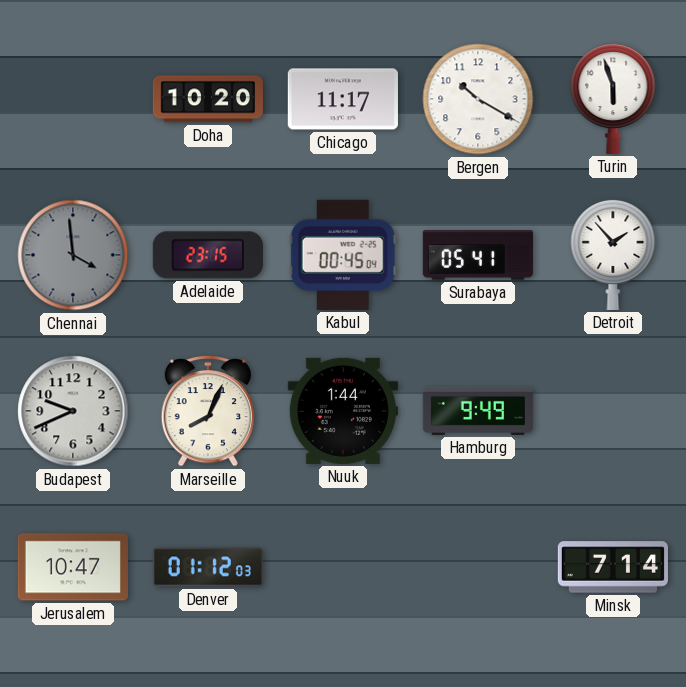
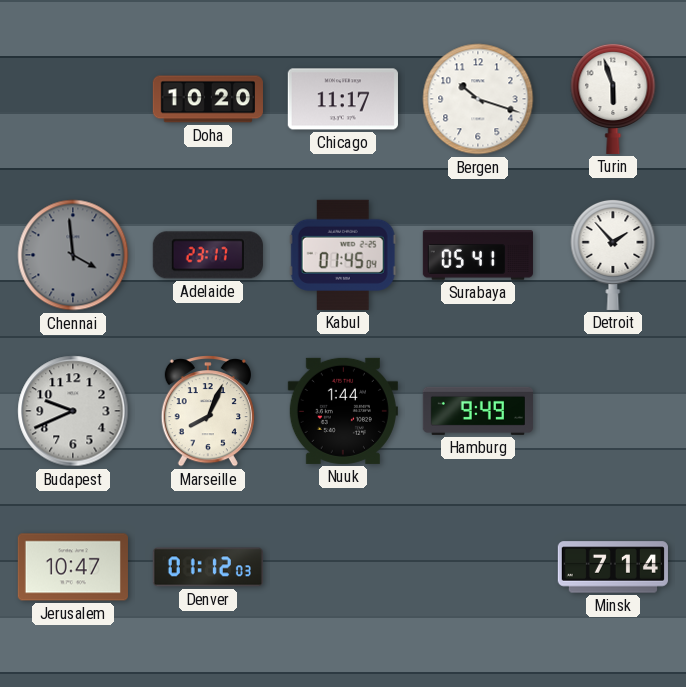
Bergen: 10:20 -> 10:18
Adelaide: 23:15 -> 23:17
Kabul: 00:45 -> 01:45
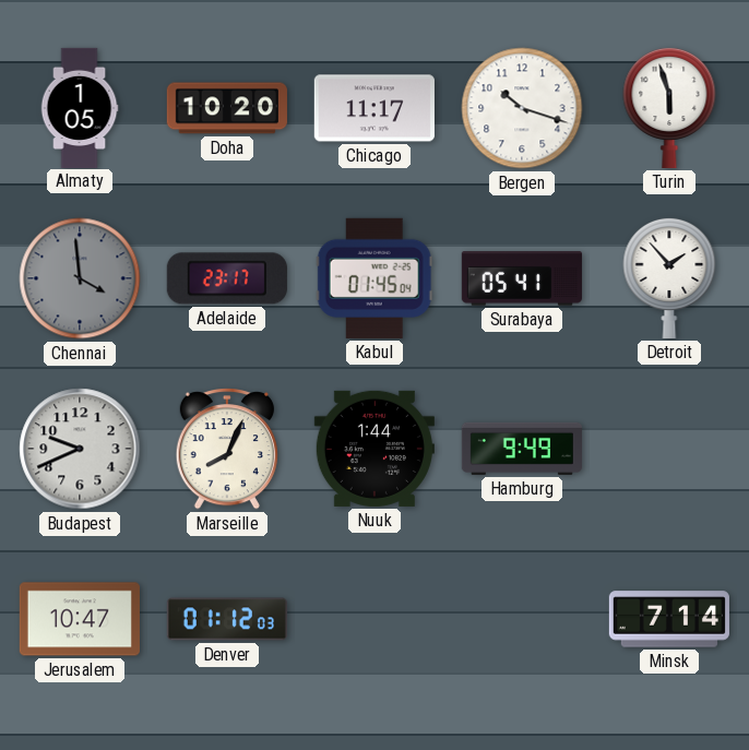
Almaty: none -> 1:05
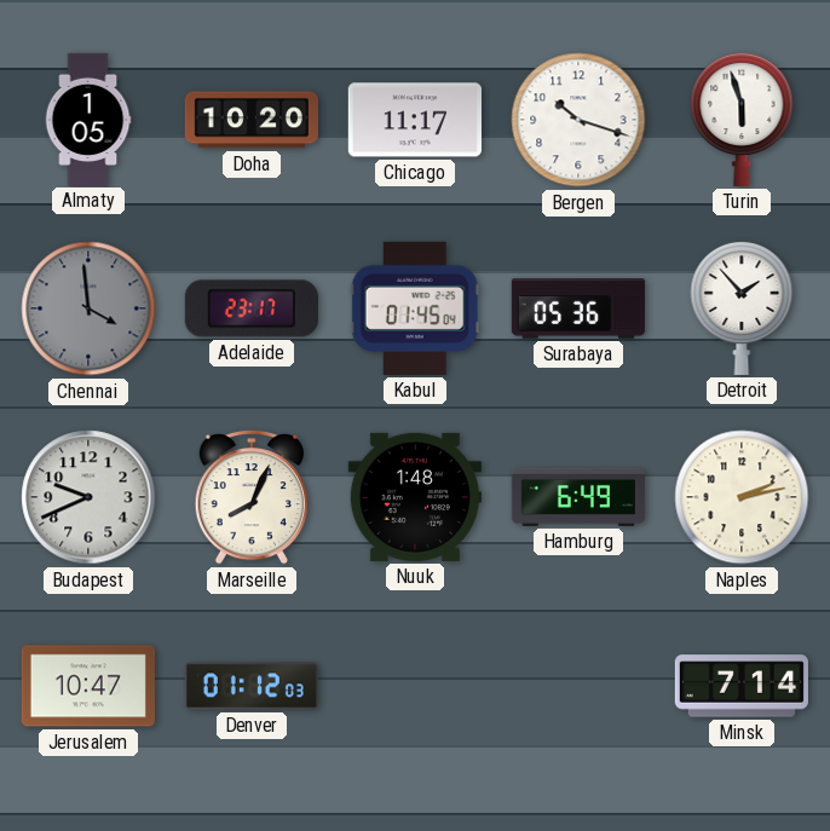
Surabaya: 05:41 -> 05:36
Nuuk: 1:44 -> 1:48
Hamburg: 9:49 -> 6:49
Naples: none -> 2:13
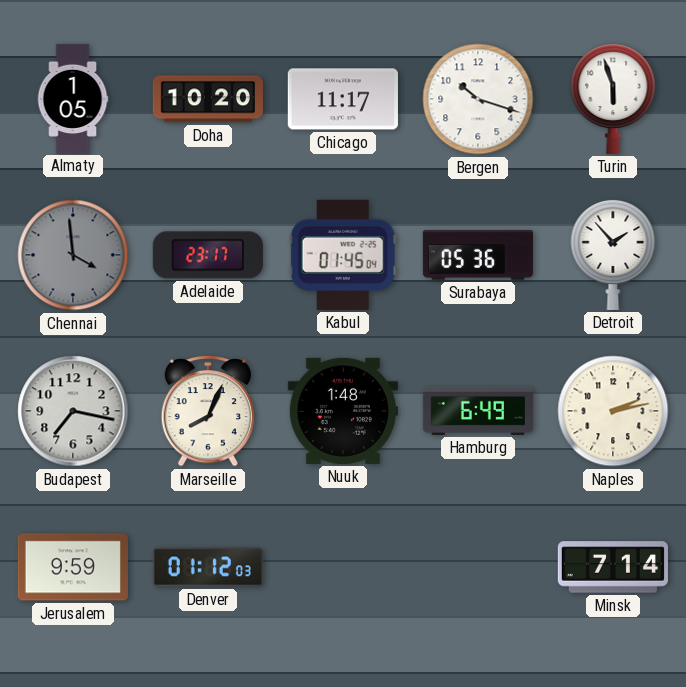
Budapest: 9:41 -> 7:17
Jerusalem: 10:47 -> 9:59
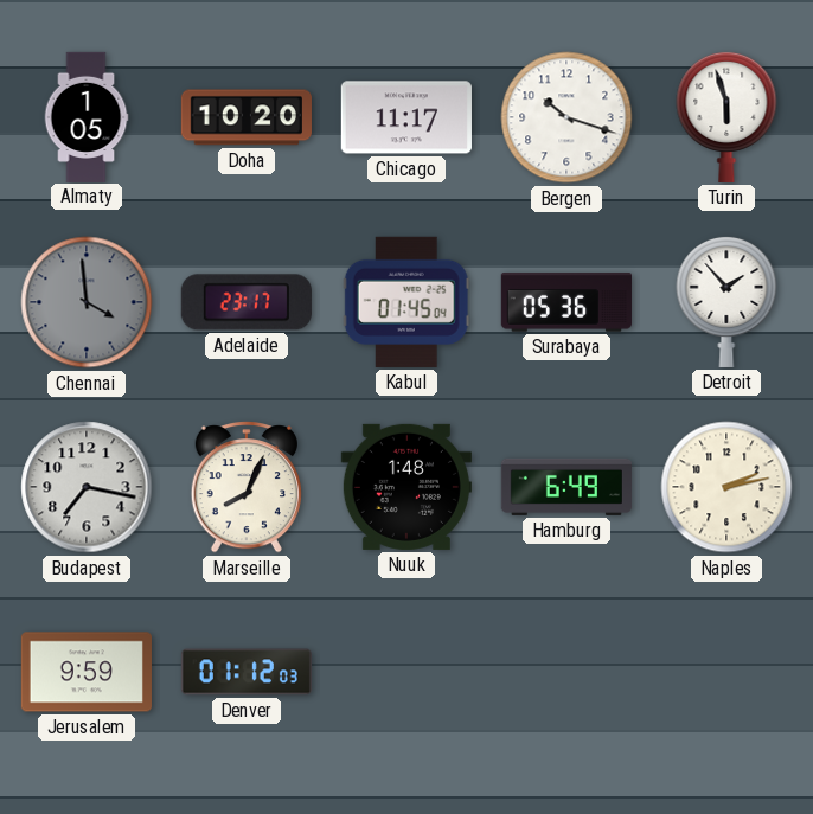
Minsk: 7:14 -> none
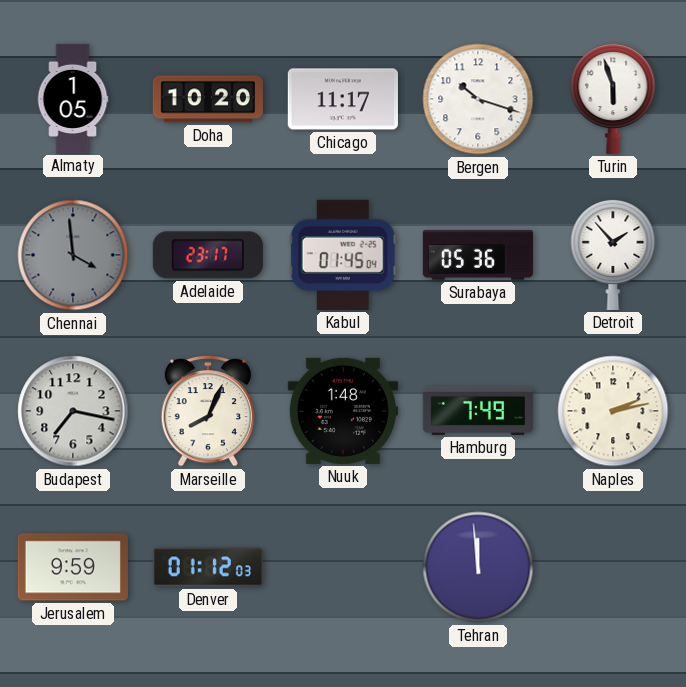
Hamburg: 6:49 -> 7:49
Tehran: none -> 11:59
